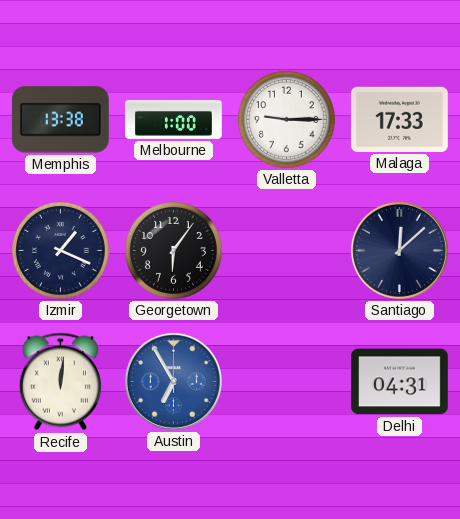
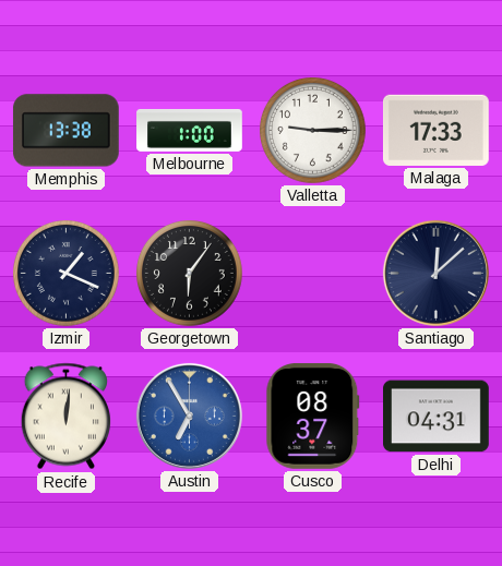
Cusco: none -> 08:37
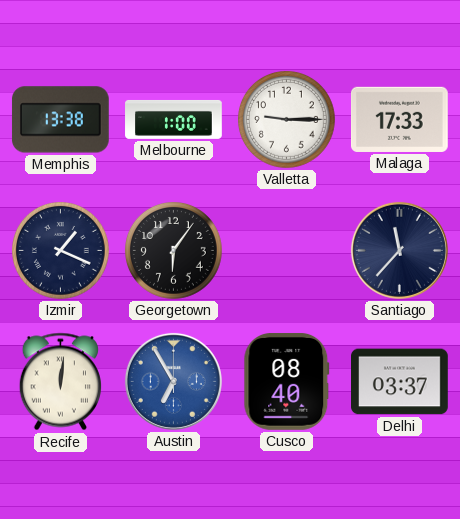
Santiago: 12:08 -> 11:37
Cusco: 08:37 -> 08:40
Delhi: 04:31 -> 03:37
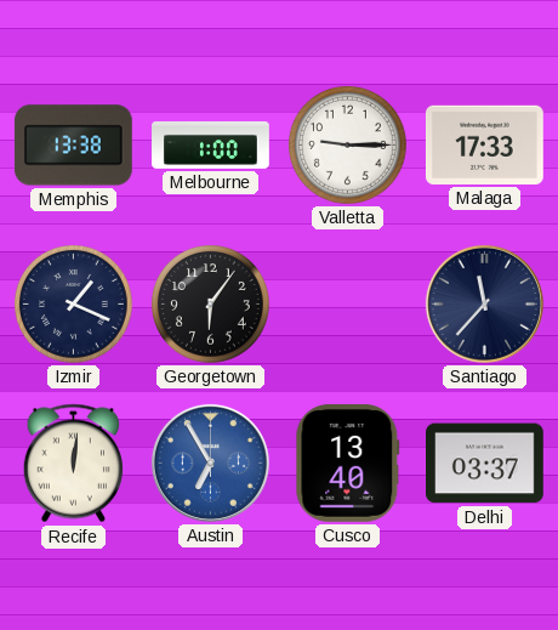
Cusco: 08:40 -> 13:40
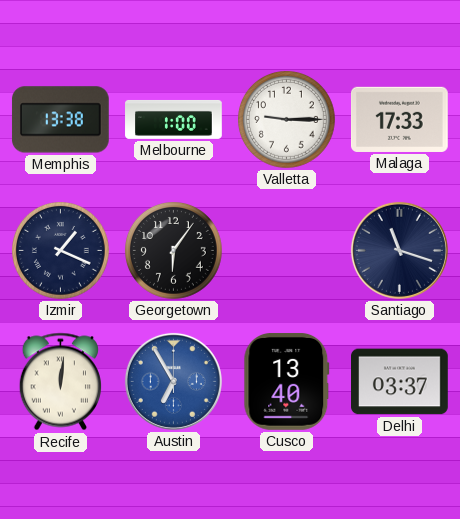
Santiago: 11:37 -> 11:18
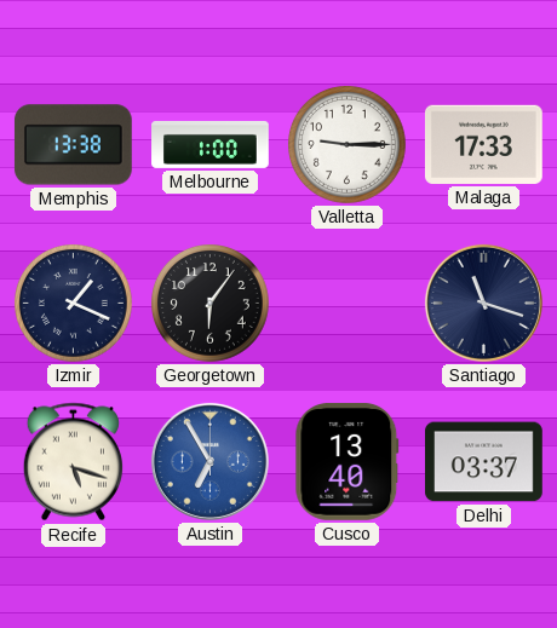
Recife: 12:01 -> 5:18
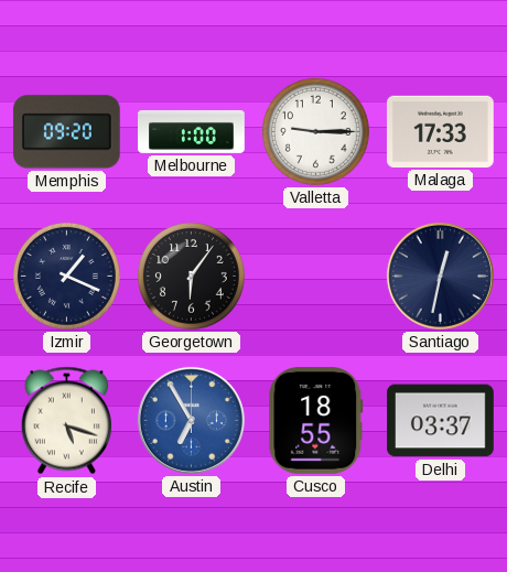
Memphis: 13:38 -> 09:20
Santiago: 11:18 -> 12:32
Cusco: 13:40 -> 18:55
